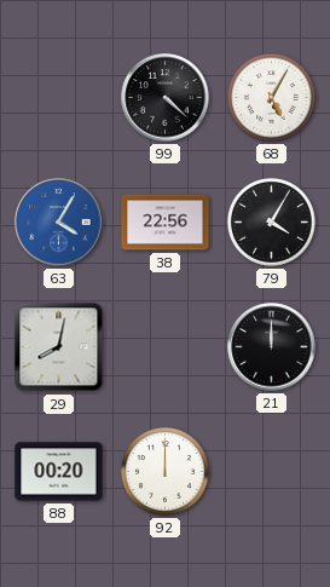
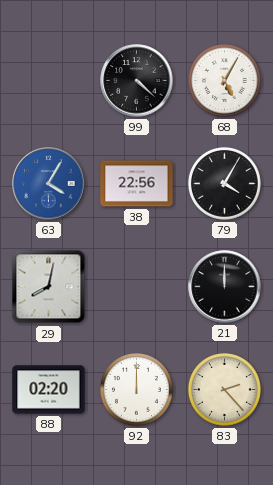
88: 00:20 -> 02:20
83: none -> 2:23
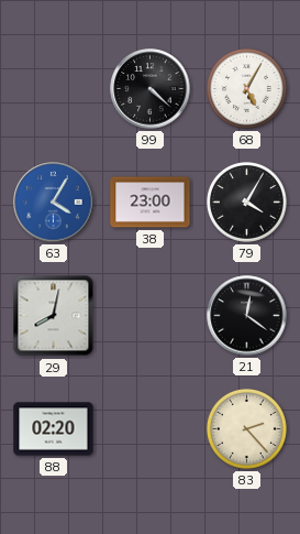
38: 22:56 -> 23:00
21: 12:00 -> 12:21
92: 12:00 -> none
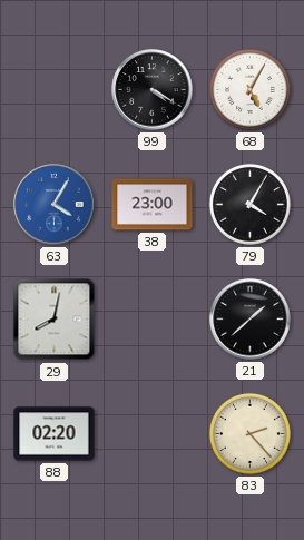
99: 4:22 -> 4:20
21: 12:21 -> 1:38
